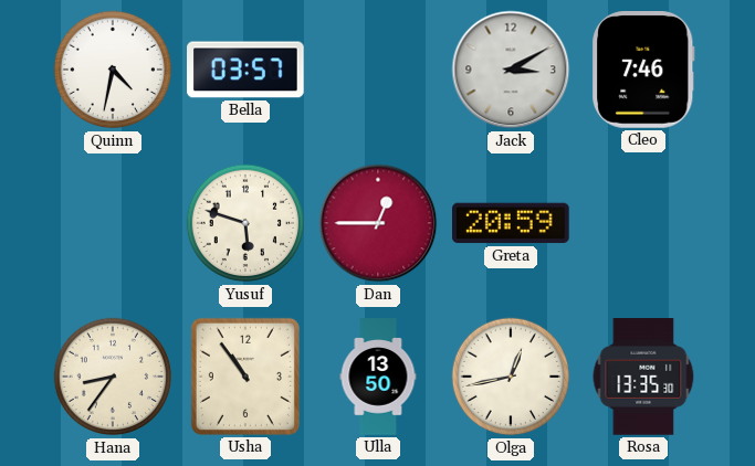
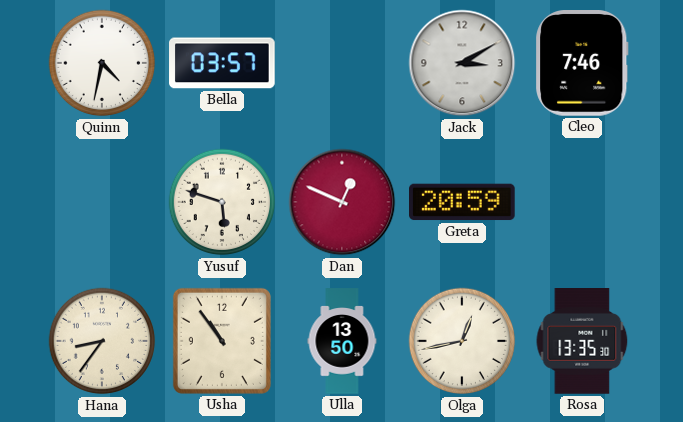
Dan: 12:45 -> 12:49
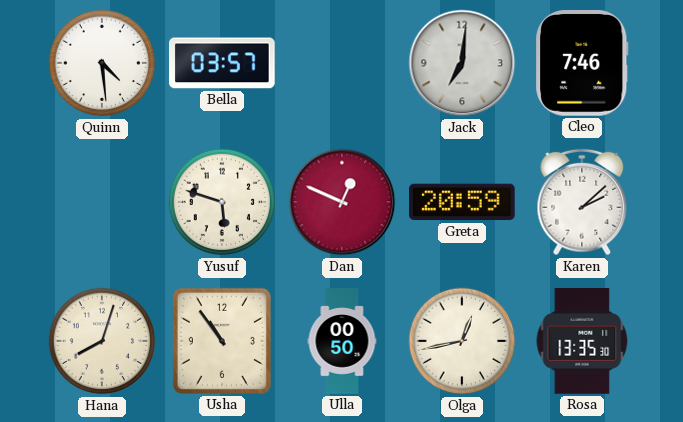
Quinn: 4:32 -> 4:29
Jack: 3:10 -> 7:01
Karen: none -> 2:08
Hana: 8:36 -> 8:03
Ulla: 13:50 -> 00:50
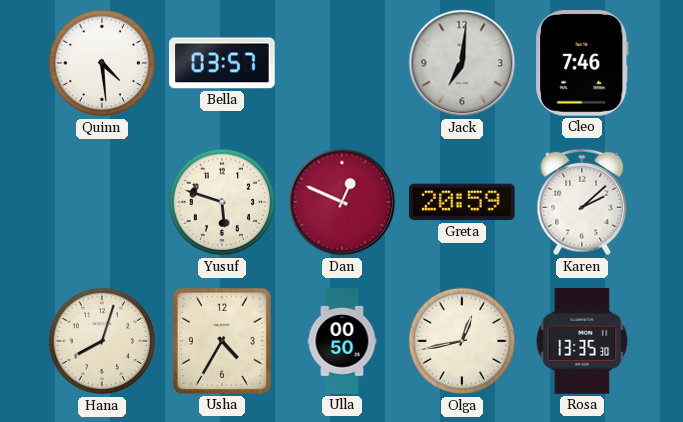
Usha: 10:54 -> 4:35
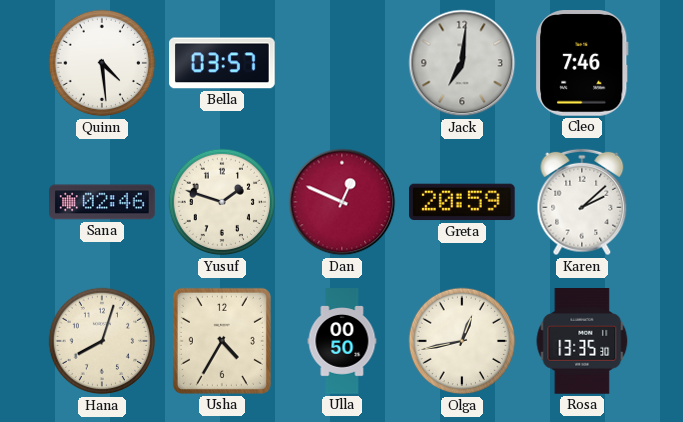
Sana: none -> 02:46
Yusuf: 5:48 -> 1:48
